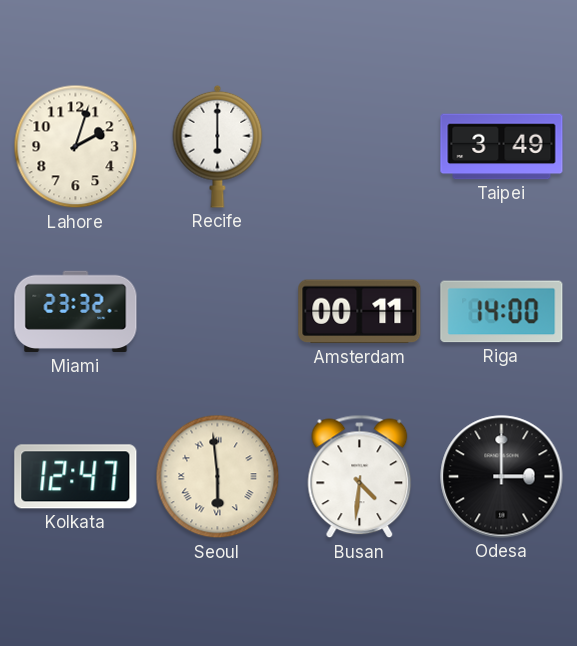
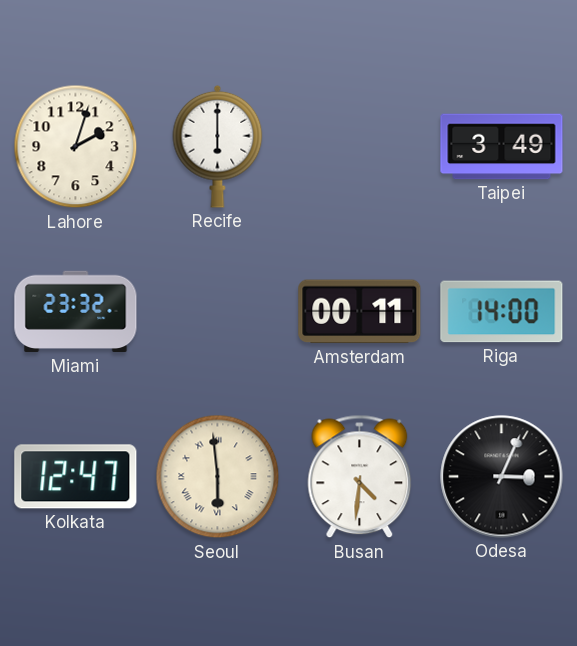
Odesa: 3:00 -> 3:04
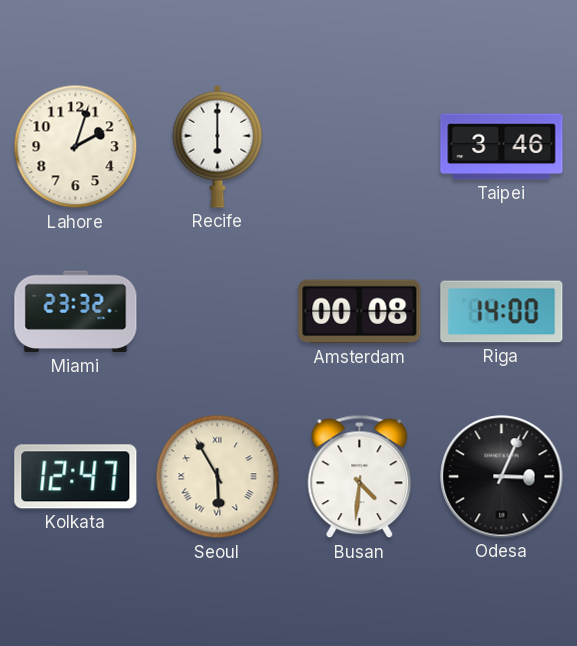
Taipei: 3:49 -> 3:46
Amsterdam: 00:11 -> 00:08
Seoul: 5:59 -> 5:55
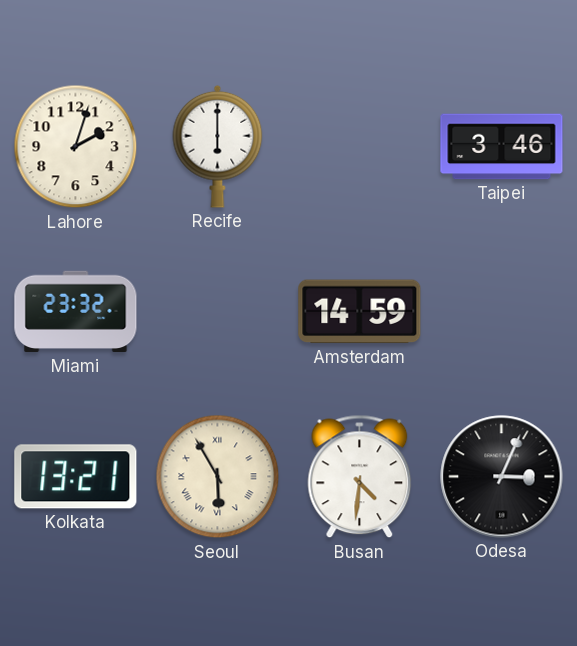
Amsterdam: 00:08 -> 14:59
Riga: 14:00 -> none
Kolkata: 12:47 -> 13:21
